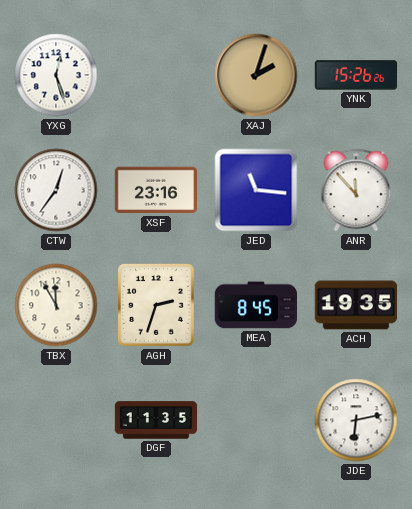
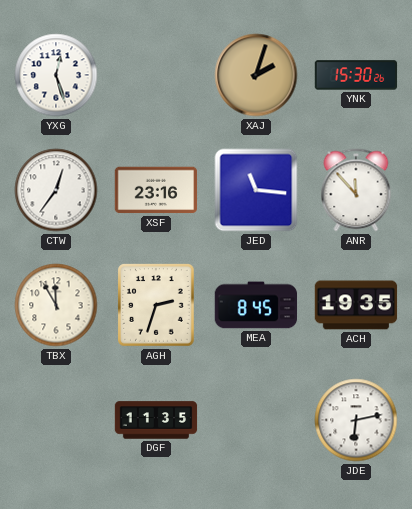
YNK: 15:26 -> 15:30
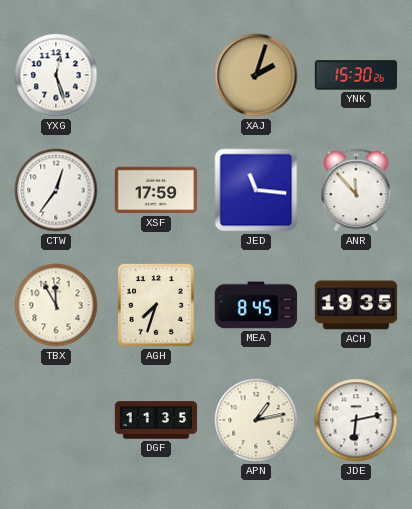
XSF: 23:16 -> 17:59
AGH: 2:33 -> 7:33
APN: none -> 1:13
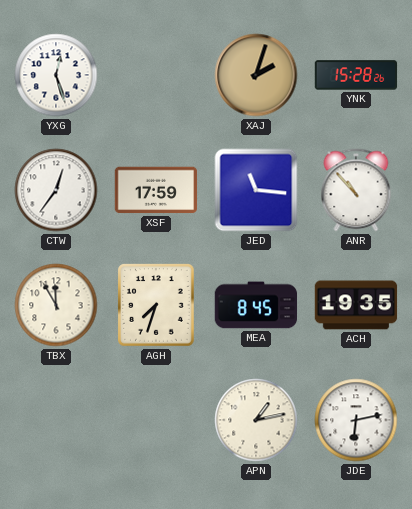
YNK: 15:30 -> 15:28
ANR: 11:53 -> 10:53
DGF: 11:35 -> none
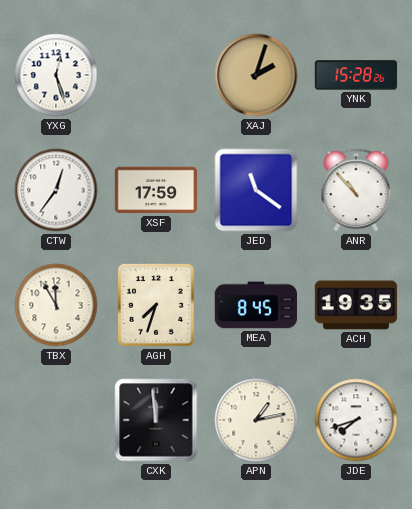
JED: 11:16 -> 11:21
CXK: none -> 11:59
JDE: 6:13 -> 7:42
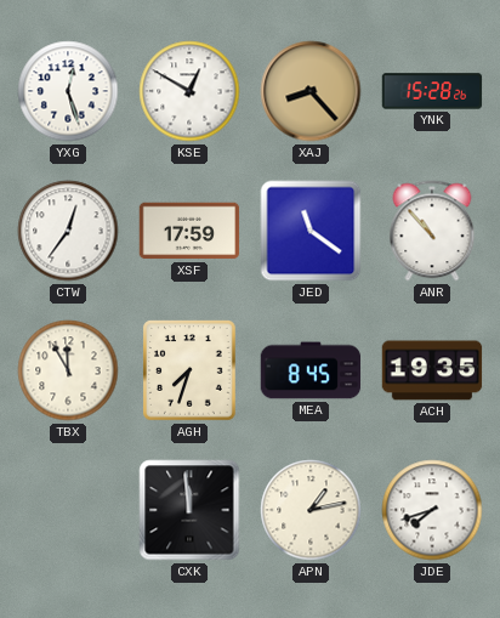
KSE: none -> 12:50
XAJ: 2:03 -> 8:23
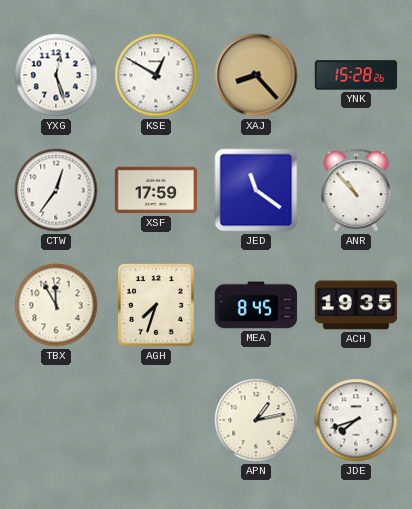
CXK: 11:59 -> none
